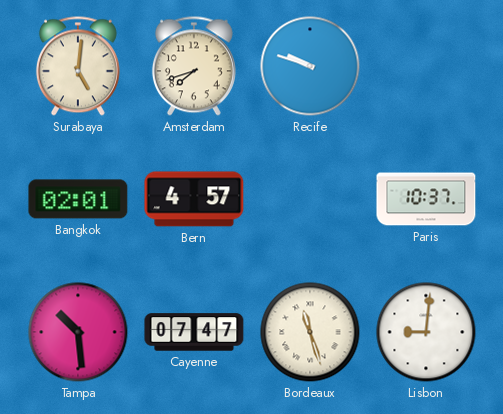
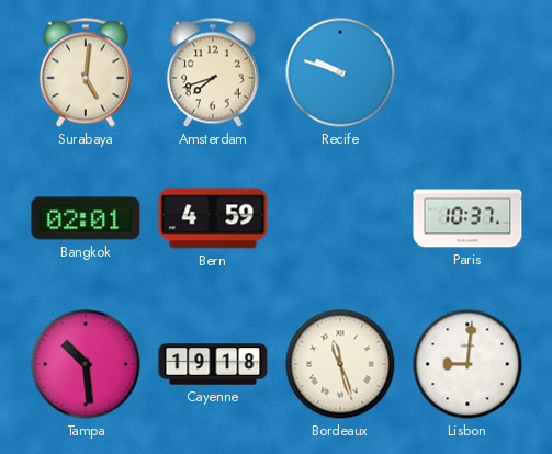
Bern: 4:57 -> 4:59
Cayenne: 07:47 -> 19:18
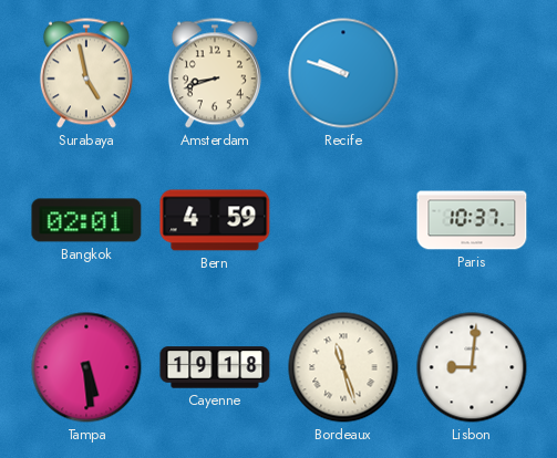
Surabaya: 5:01 -> 4:58
Amsterdam: 7:42 -> 8:42
Tampa: 10:29 -> 5:29
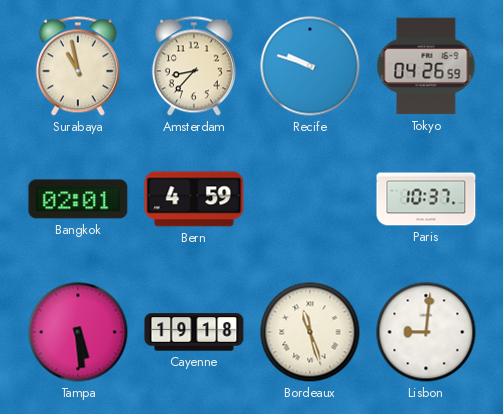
Surabaya: 4:58 -> 10:58
Amsterdam: 8:42 -> 8:37
Tokyo: none -> 04:26
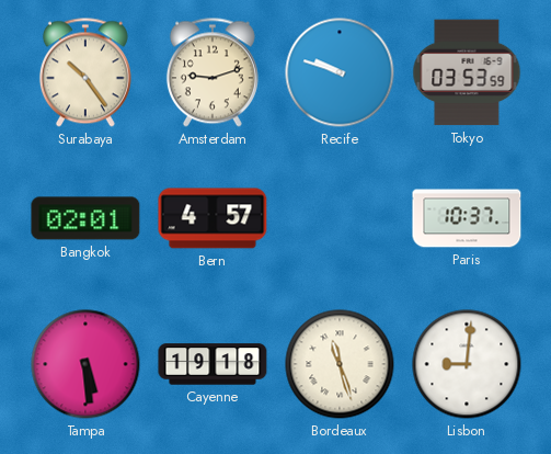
Surabaya: 10:58 -> 10:24
Amsterdam: 8:37 -> 9:12
Tokyo: 04:26 -> 03:53
Bern: 4:59 -> 4:57
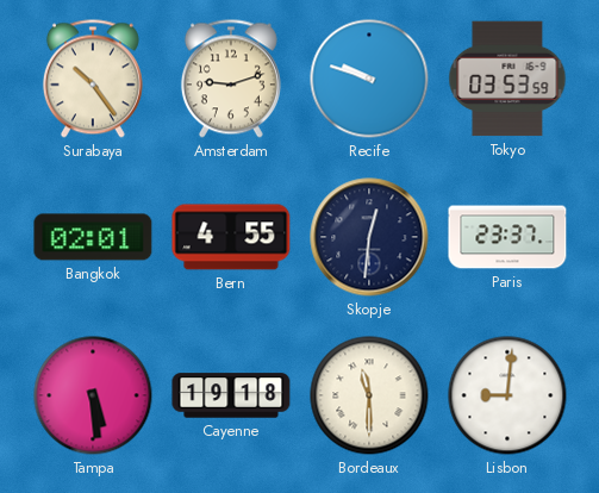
Bern: 4:57 -> 4:55
Skopje: none -> 12:31
Paris: 10:37 -> 23:37
Bordeaux: 11:27 -> 11:30
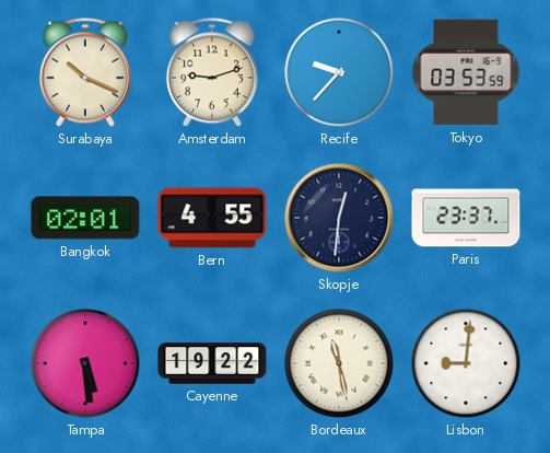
Surabaya: 10:24 -> 10:19
Recife: 9:48 -> 9:37
Cayenne: 19:18 -> 19:22
Bordeaux: 11:30 -> 11:28
